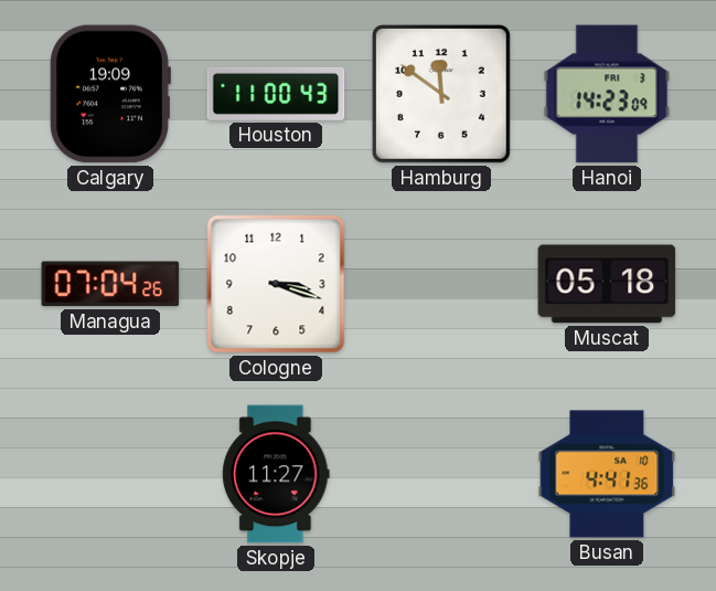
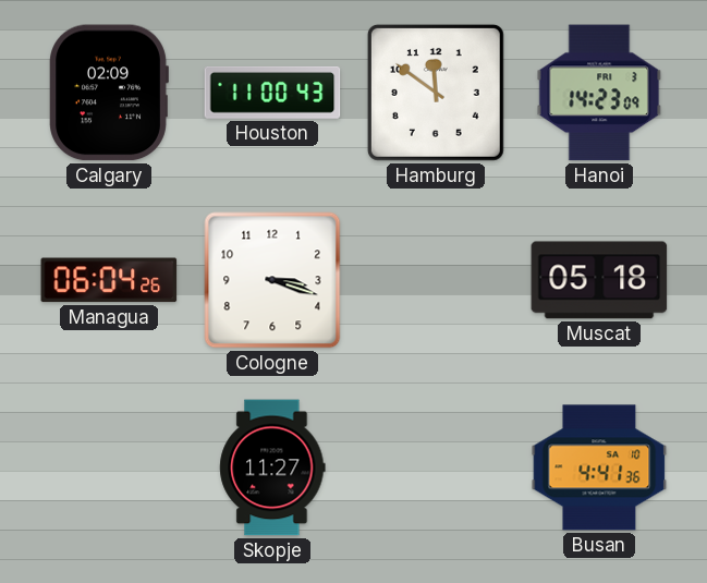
Calgary: 19:09 -> 02:09
Managua: 07:04 -> 06:04
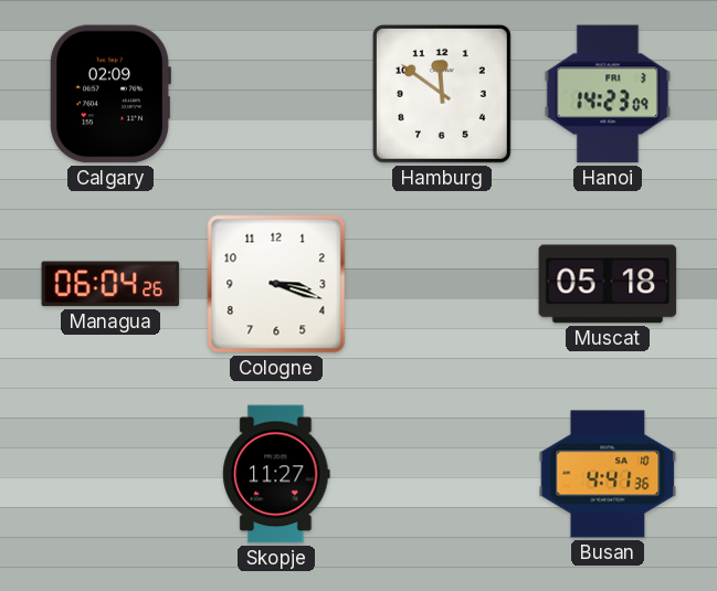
Houston: 11:00 -> none
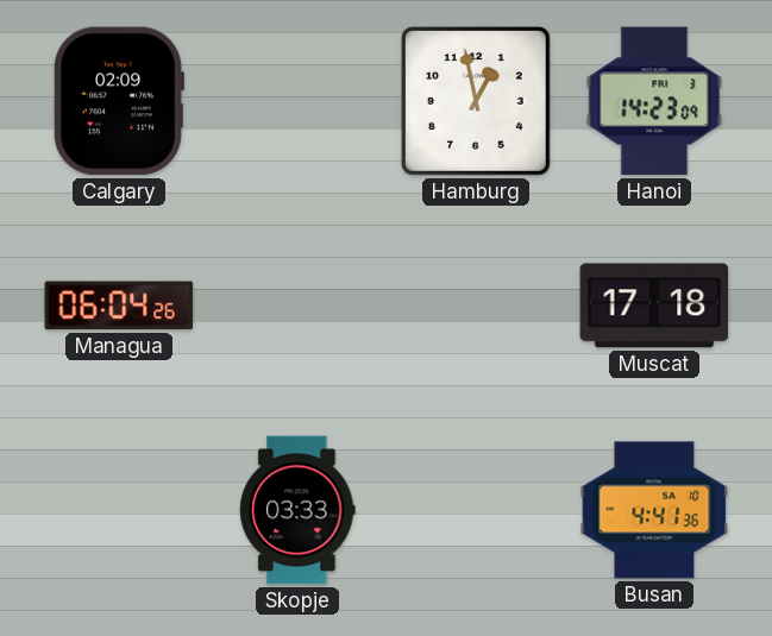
Hamburg: 11:51 -> 12:58
Cologne: 3:18 -> none
Muscat: 05:18 -> 17:18
Skopje: 11:27 -> 03:33
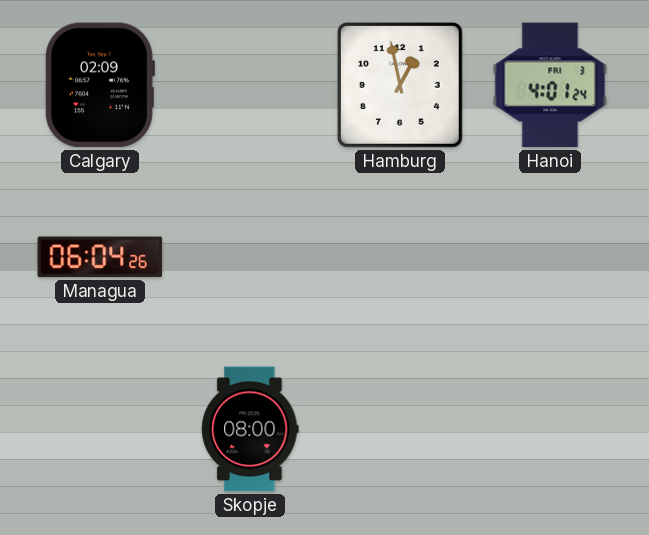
Hanoi: 14:23 -> 4:01
Muscat: 17:18 -> none
Skopje: 03:33 -> 08:00
Busan: 4:41 -> none
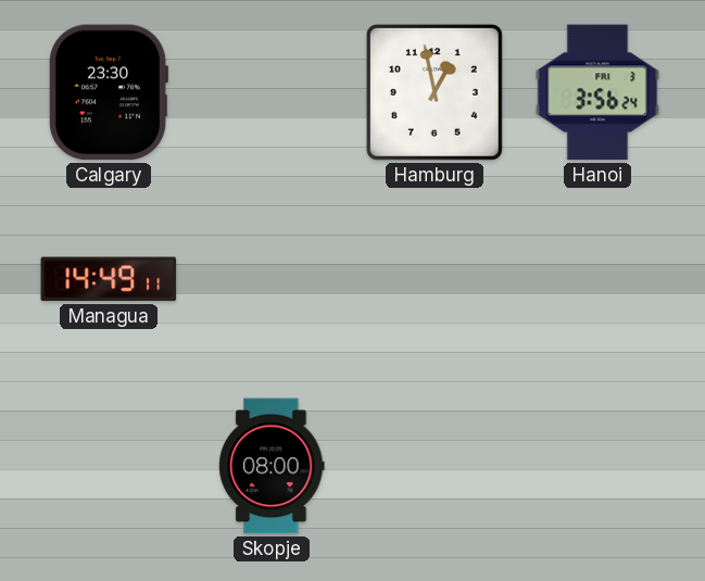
Calgary: 02:09 -> 23:30
Hanoi: 4:01 -> 3:56
Managua: 06:04 -> 14:49
